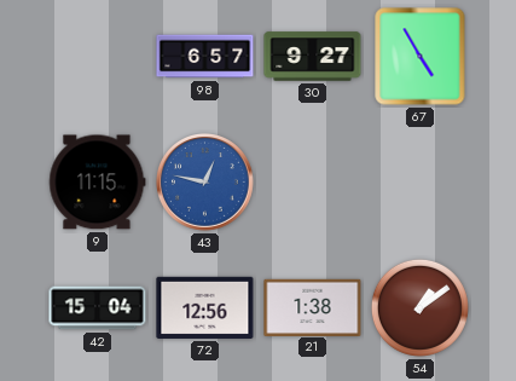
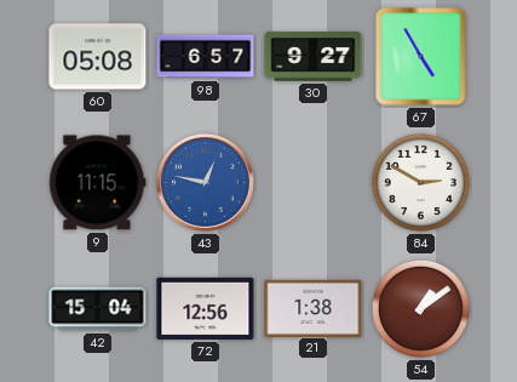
60: none -> 05:08
84: none -> 2:50
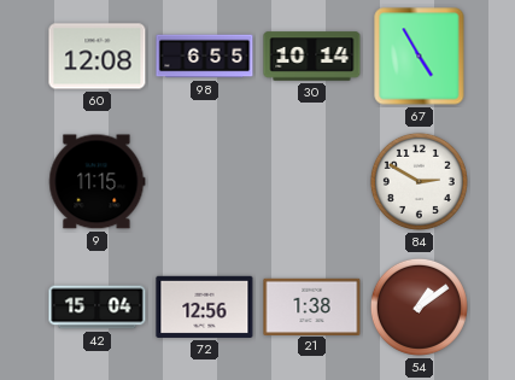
60: 05:08 -> 12:08
98: 6:57 -> 6:55
30: 9:27 -> 10:14
43: 12:47 -> none
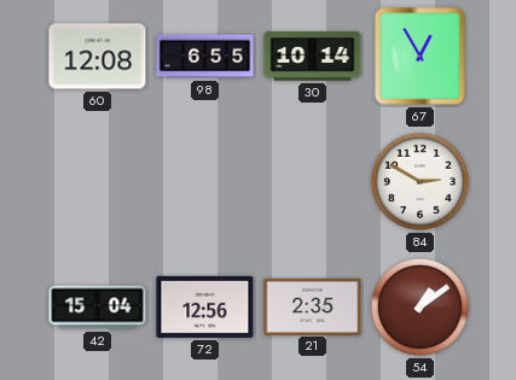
67: 4:55 -> 12:55
9: 11:15 -> none
21: 1:38 -> 2:35
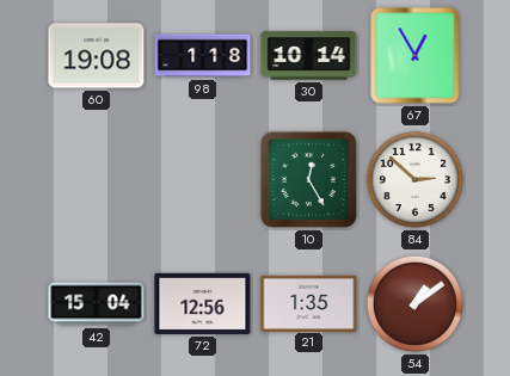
60: 12:08 -> 19:08
98: 6:55 -> 1:18
10: none -> 12:25
84: 2:50 -> 2:52
21: 2:35 -> 1:35
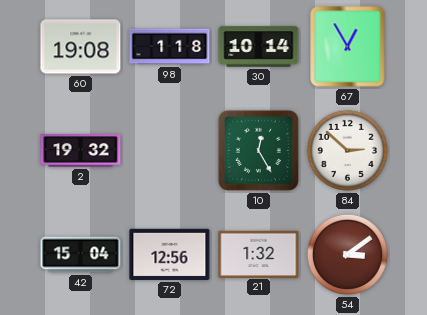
2: none -> 19:32
21: 1:35 -> 1:32
54: 1:09 -> 3:09
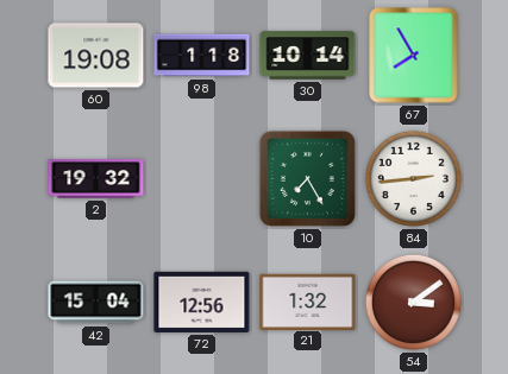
67: 12:55 -> 7:55
10: 12:25 -> 7:25
84: 2:52 -> 2:44
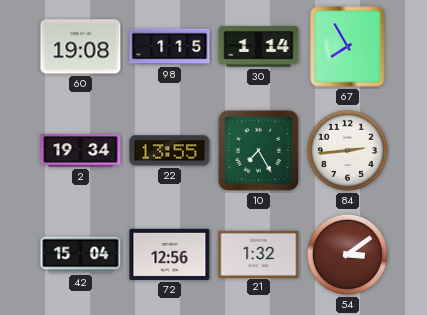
98: 1:18 -> 1:15
30: 10:14 -> 1:14
2: 19:32 -> 19:34
22: none -> 13:55
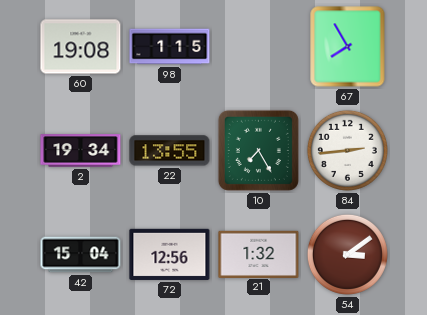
30: 1:14 -> none
